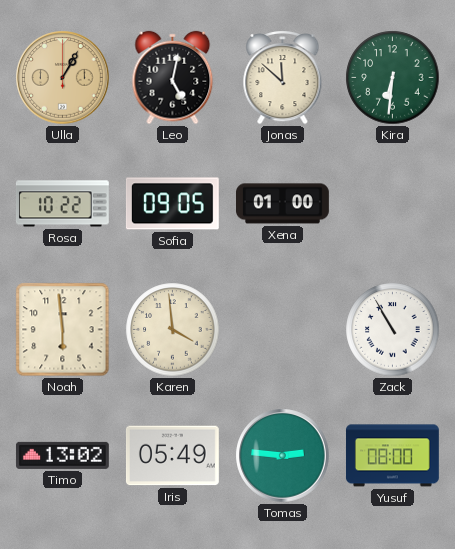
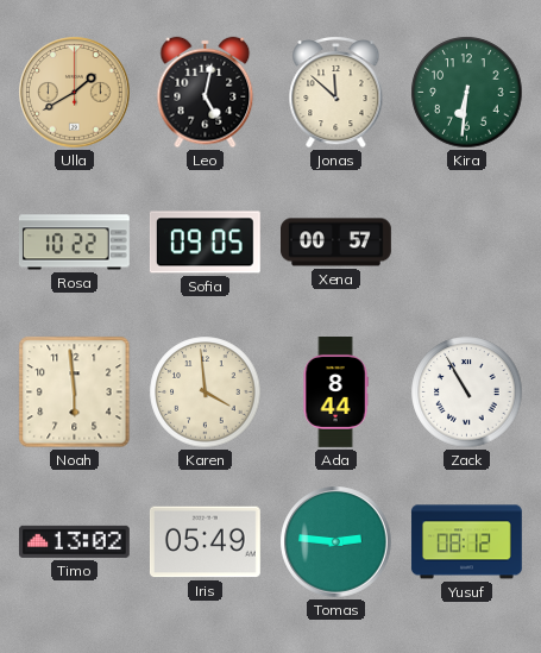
Ulla: 1:05 -> 1:40
Xena: 01:00 -> 00:57
Ada: none -> 8:44
Yusuf: 08:00 -> 08:12
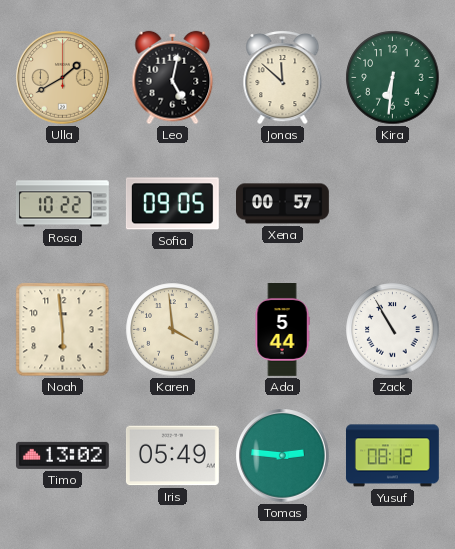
Ada: 8:44 -> 5:44
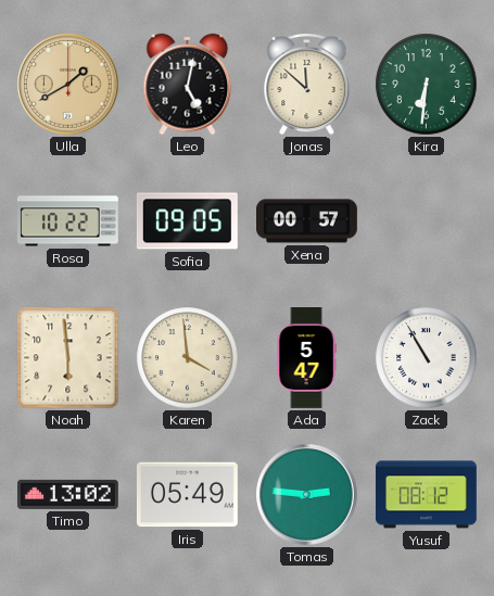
Ada: 5:44 -> 5:47
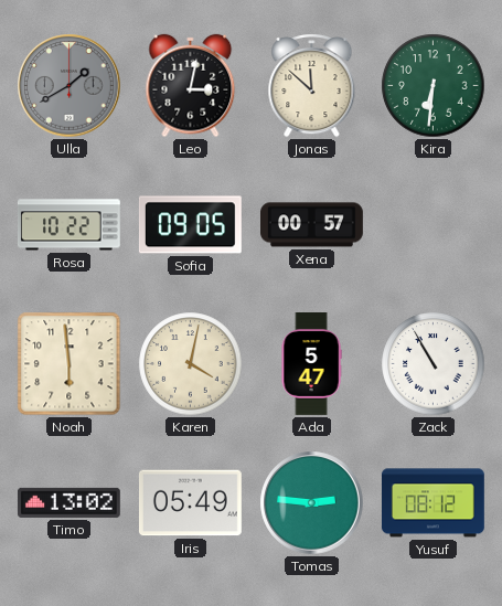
Ulla dial: champagne -> grey
Leo: 5:02 -> 3:02
Karen: 3:59 -> 4:02
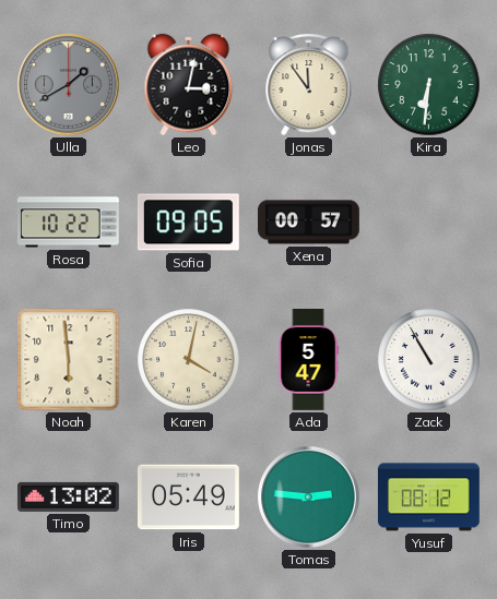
Jonas: 11:52 -> 11:54
